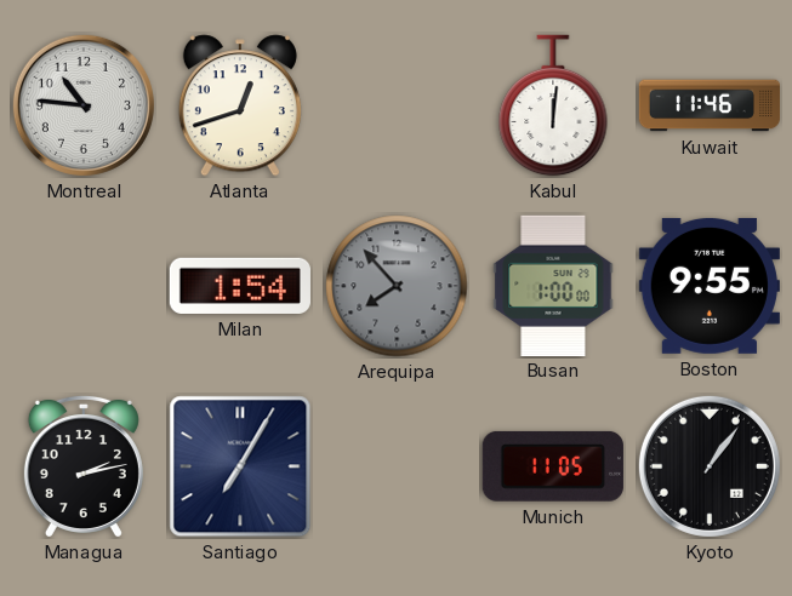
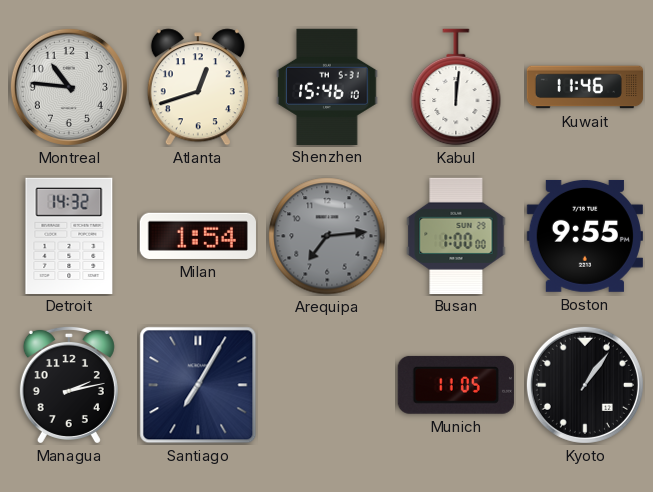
Shenzhen: none -> 15:46
Detroit: none -> 14:32
Arequipa: 7:53 -> 7:14
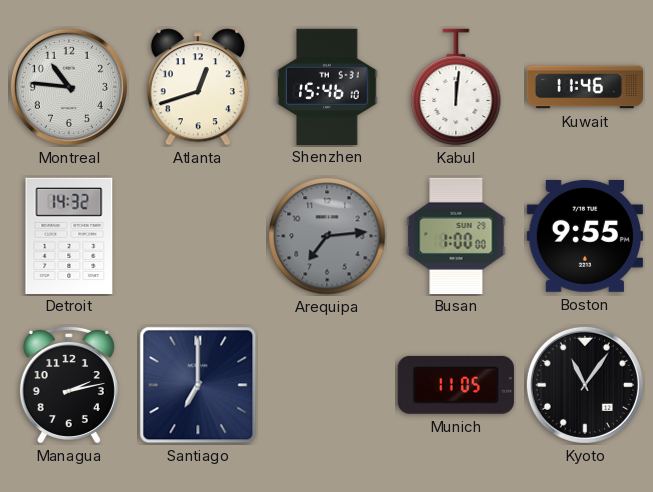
Milan: 1:54 -> none
Santiago: 7:05 -> 7:00
Kyoto: 1:06 -> 11:06
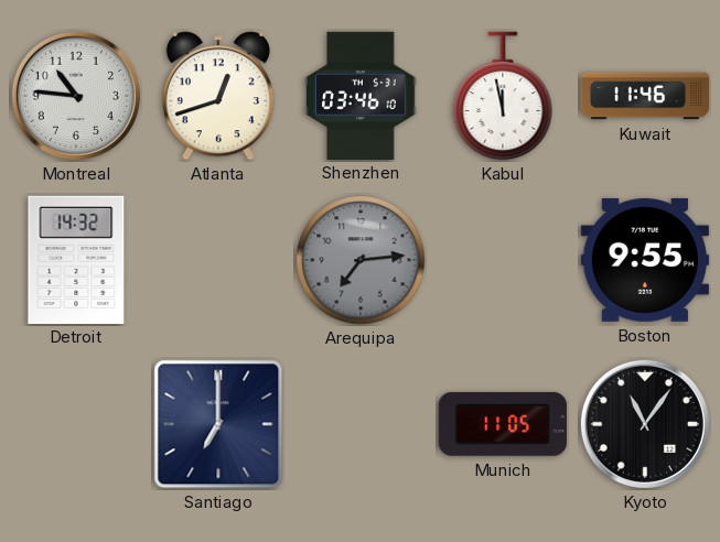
Shenzhen: 15:46 -> 03:46
Kabul: 12:01 -> 11:58
Busan: 1:00 -> none
Managua: 2:13 -> none
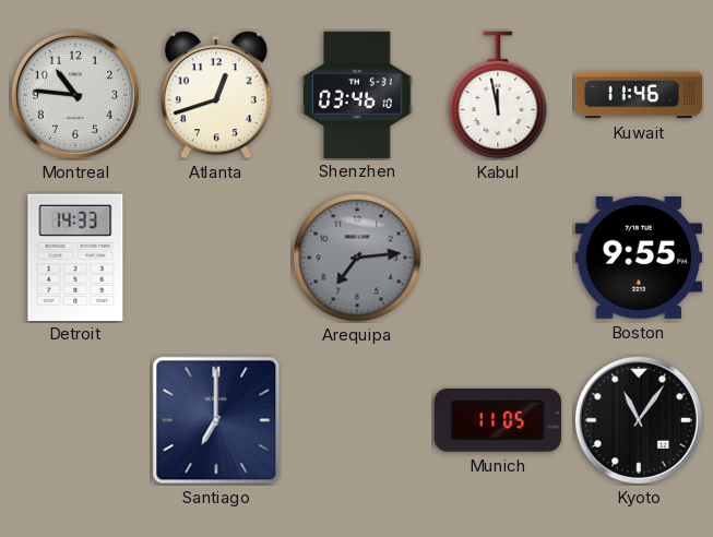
Detroit: 14:32 -> 14:33
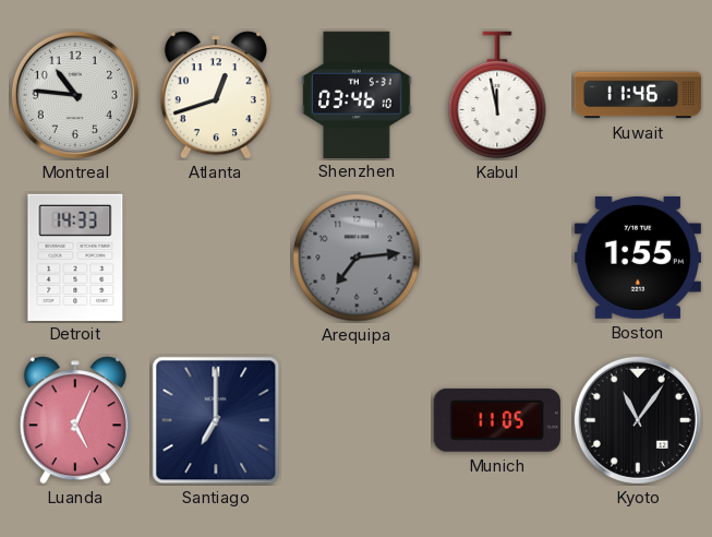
Boston: 9:55 -> 1:55
Luanda: none -> 5:04
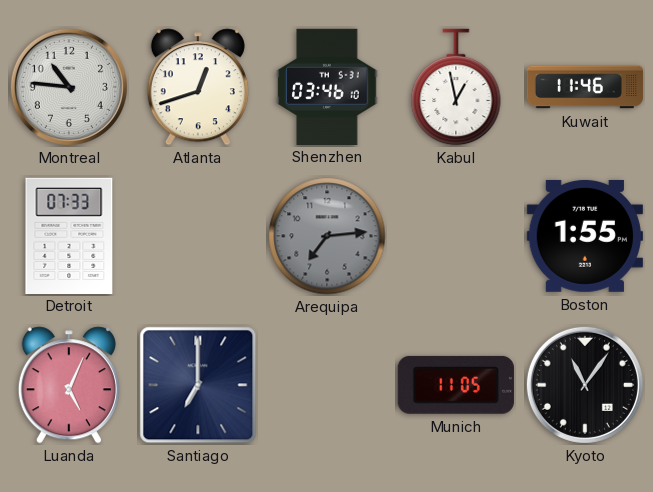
Kabul: 11:58 -> 12:58
Detroit: 14:33 -> 07:33
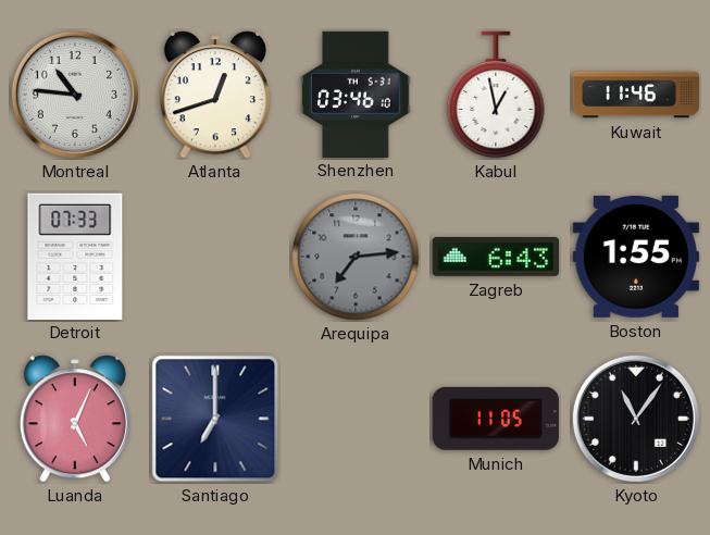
Zagreb: none -> 6:43
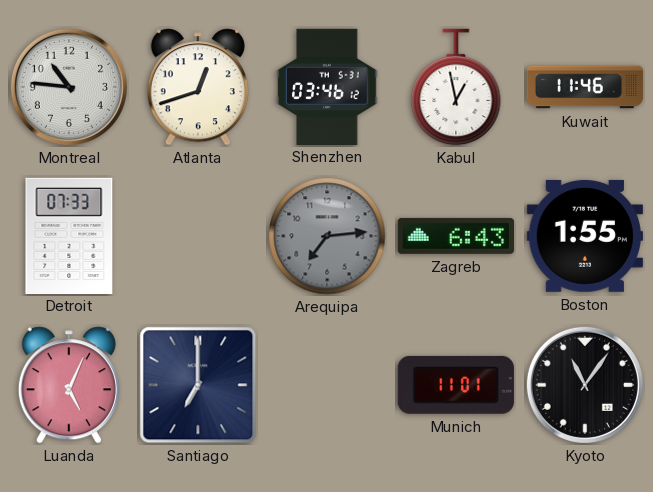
Shenzhen: 03:46:10 -> 03:46:12
Munich: 11:05 -> 11:01
